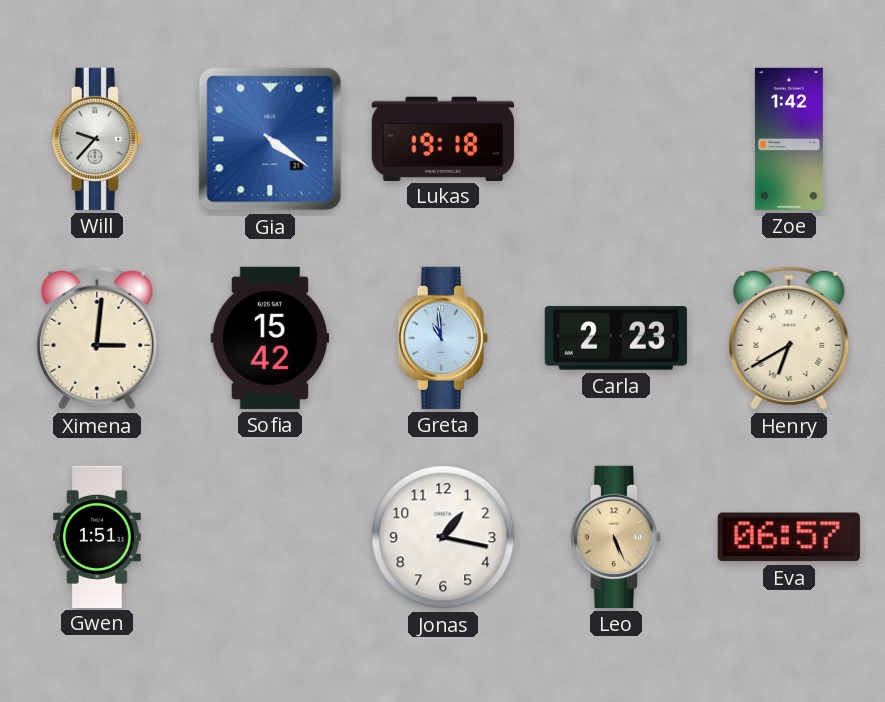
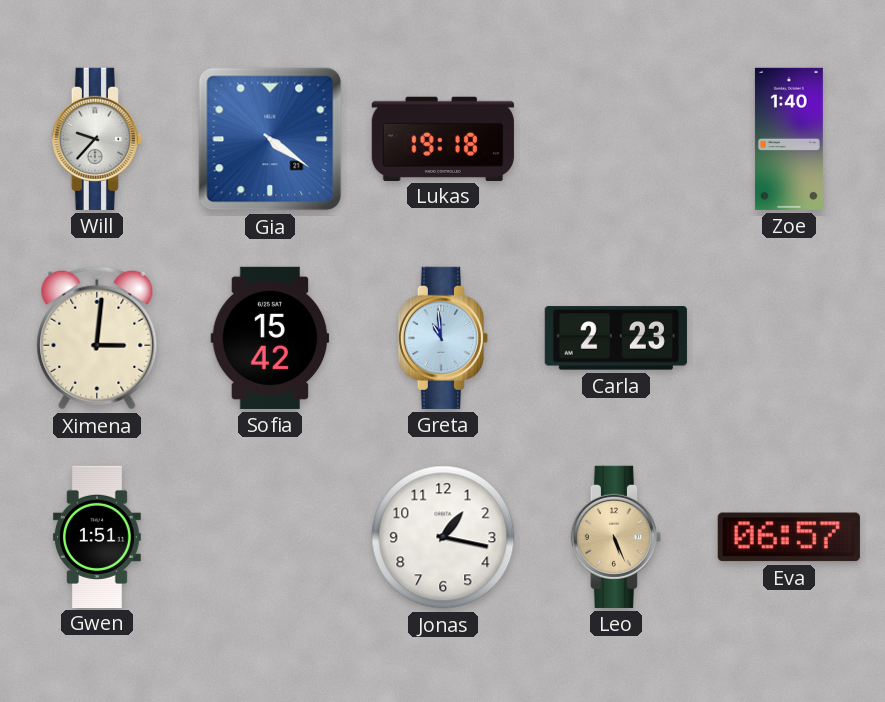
Zoe: 1:42 -> 1:40
Henry: 6:40 -> none
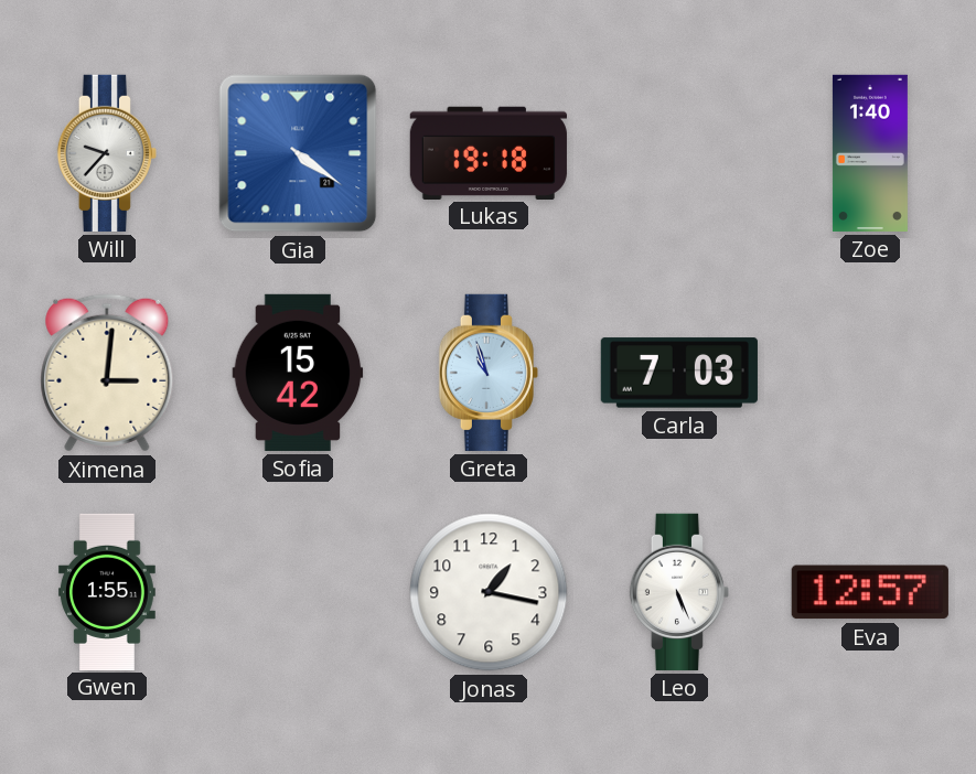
Greta: 10:59 -> 10:57
Carla: 2:23 -> 7:03
Gwen: 1:51 -> 1:55
Leo dial: champagne -> white
Eva: 06:57 -> 12:57
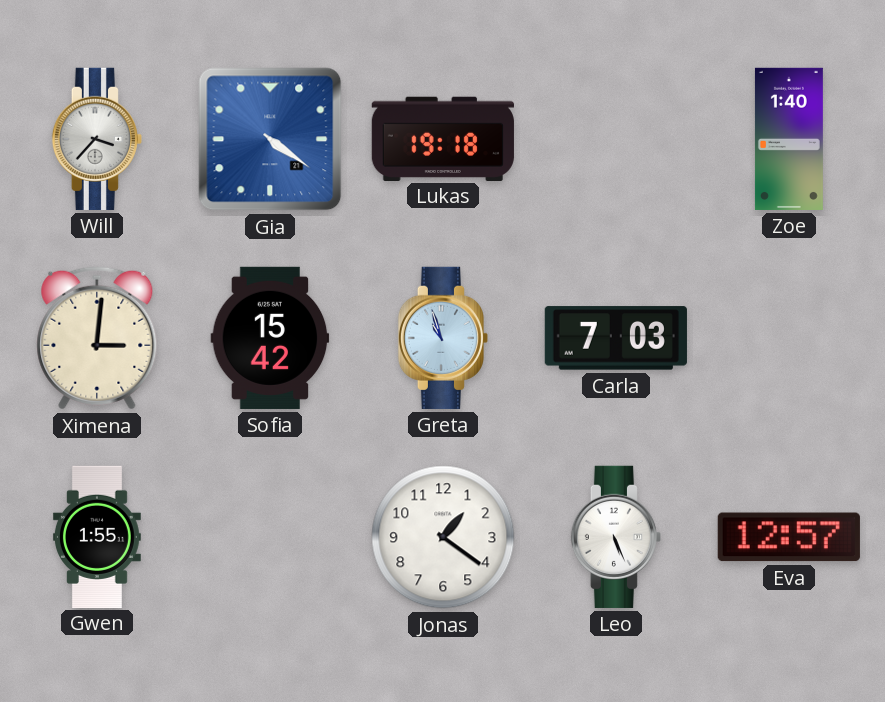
Will: 9:37 -> 3:37
Jonas: 1:17 -> 1:21
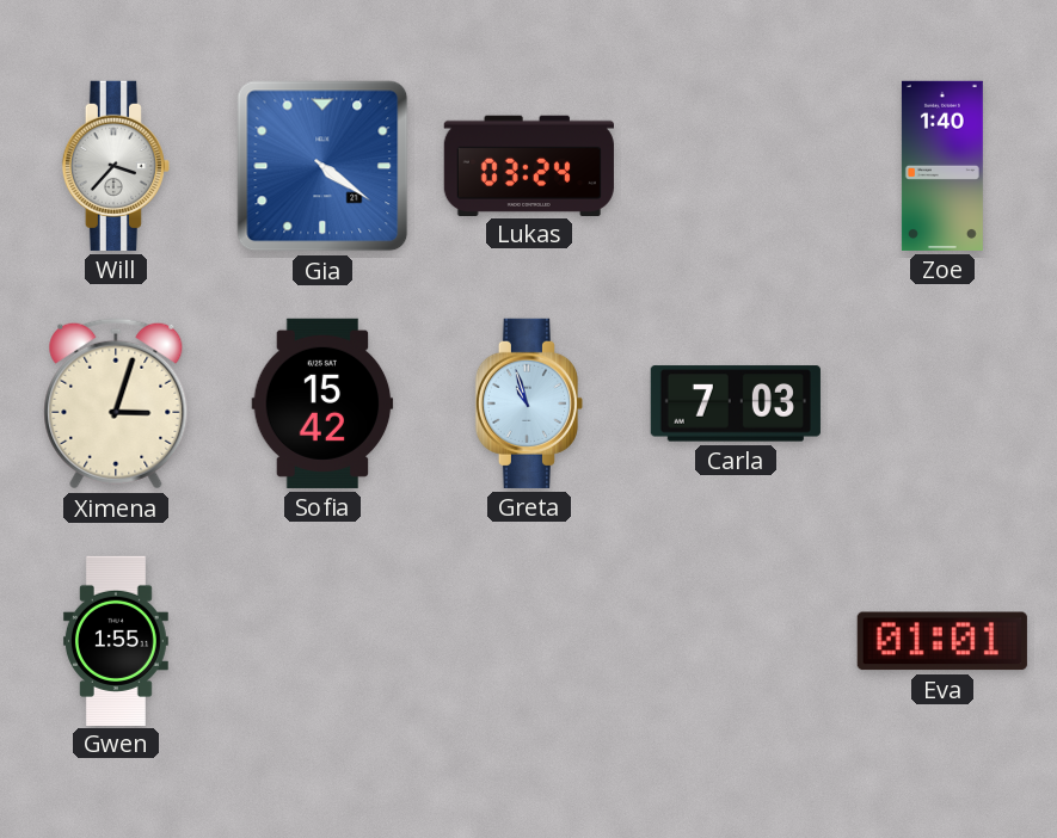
Lukas: 19:18 -> 03:24
Ximena: 3:01 -> 3:03
Jonas: 1:21 -> none
Leo: 5:26 -> none
Eva: 12:57 -> 01:01
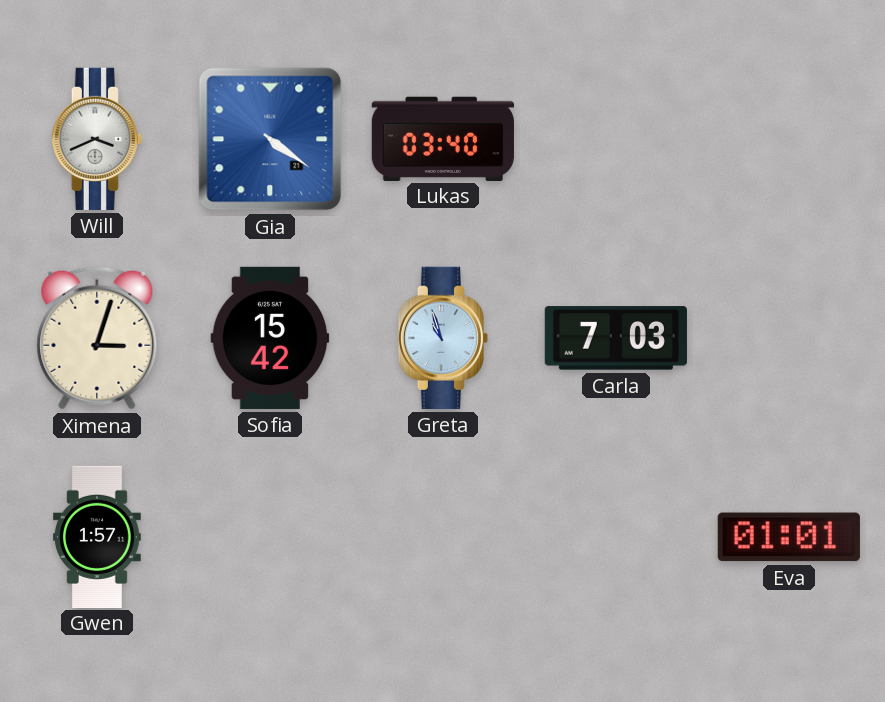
Will: 3:37 -> 3:41
Lukas: 03:24 -> 03:40
Zoe: 1:40 -> none
Gwen: 1:55 -> 1:57
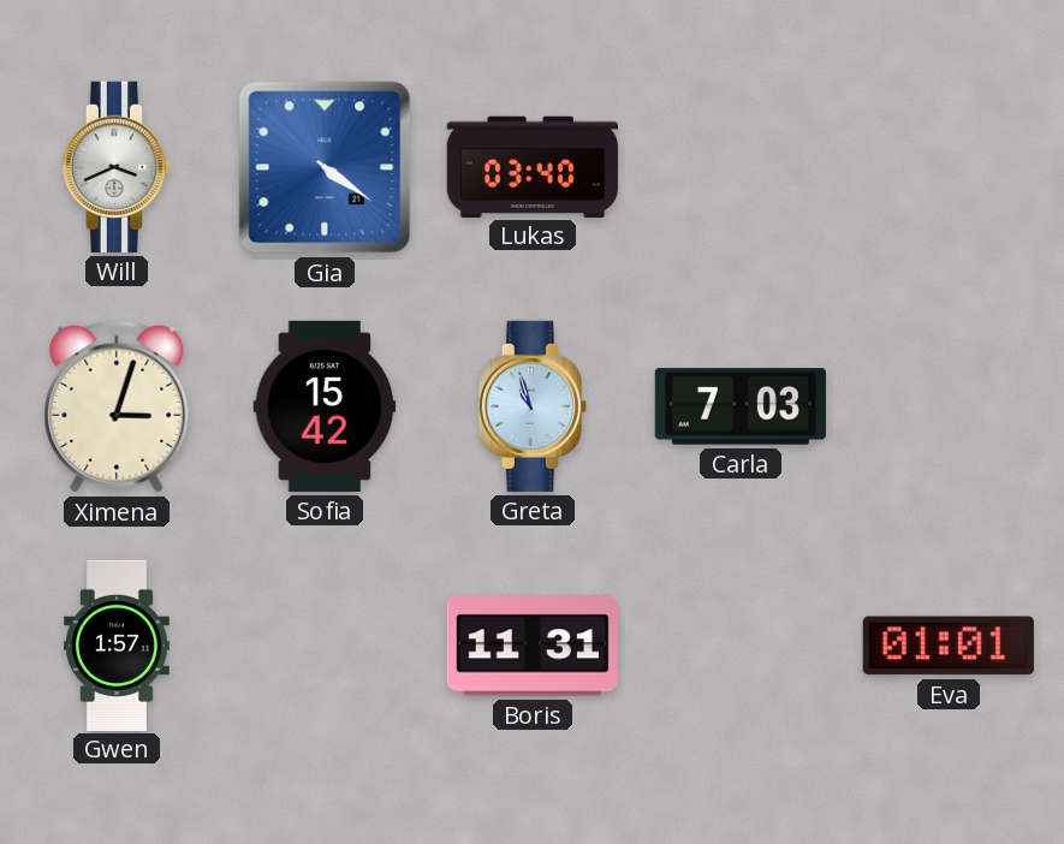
Boris: none -> 11:31
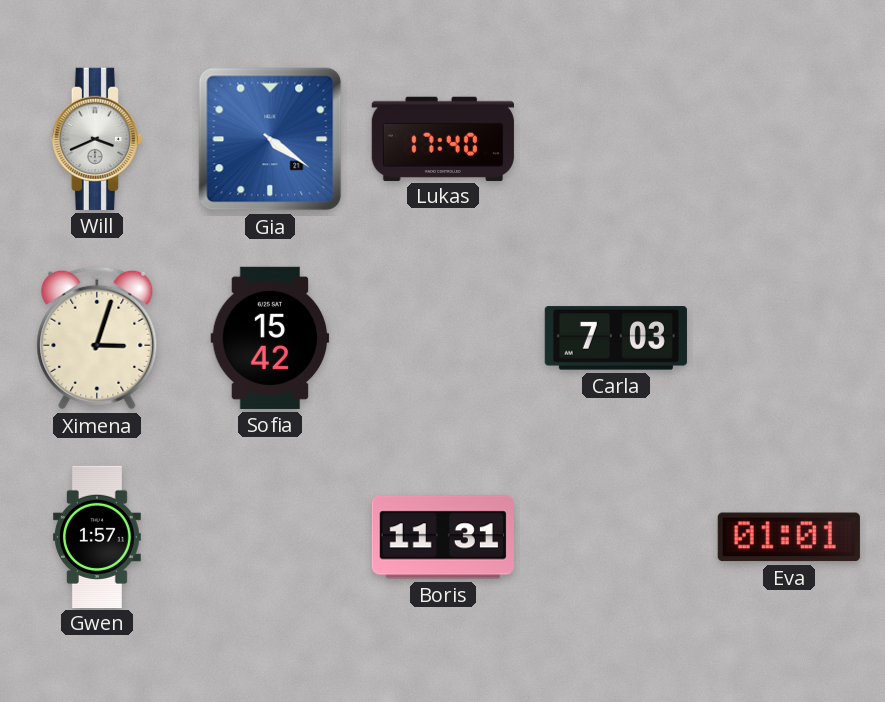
Lukas: 03:40 -> 17:40
Greta: 10:57 -> none
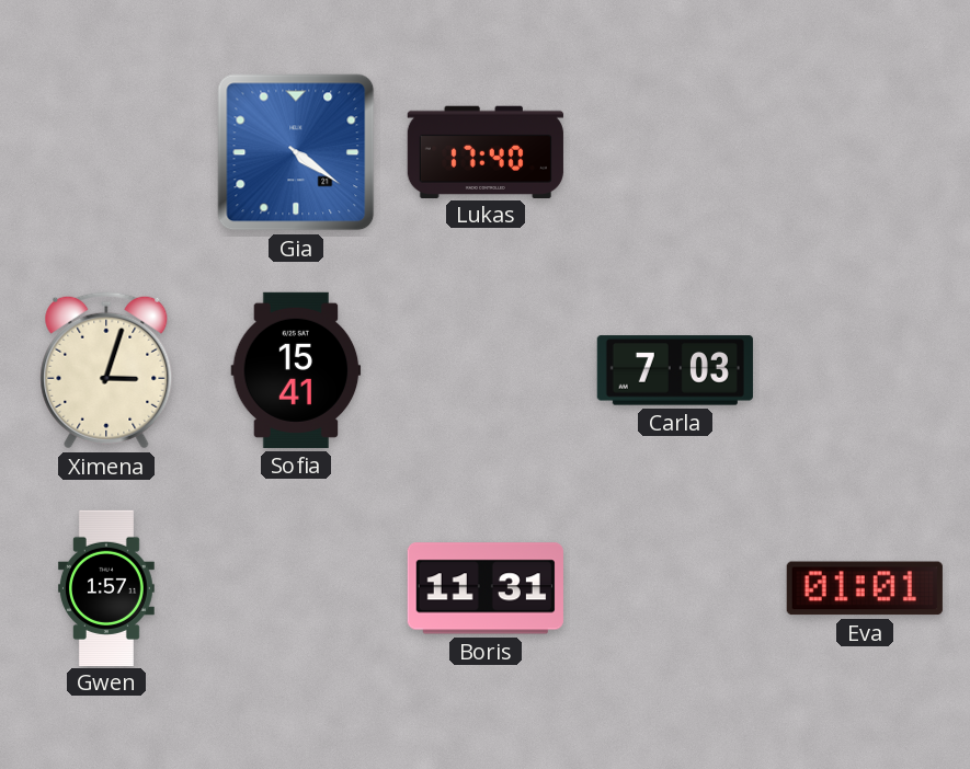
Will: 3:41 -> none
Sofia: 15:42 -> 15:41
